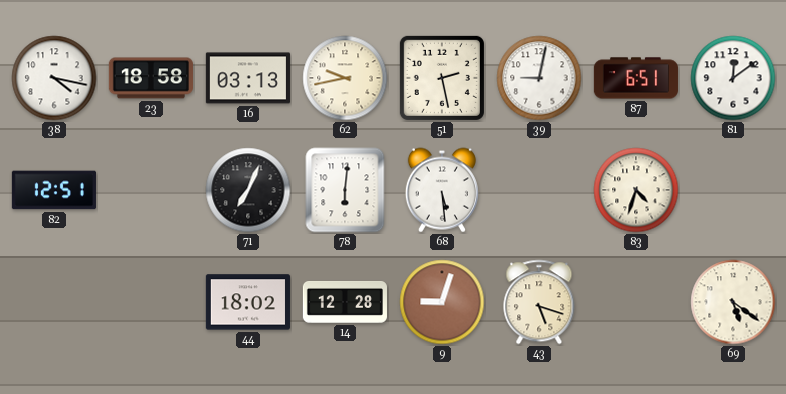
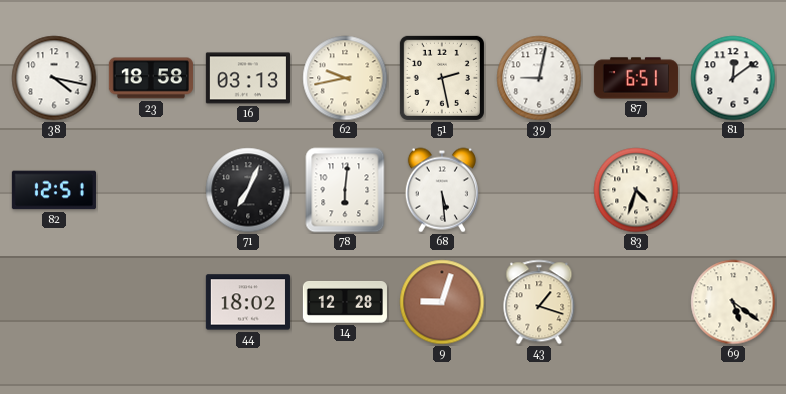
43: 5:18 -> 1:18
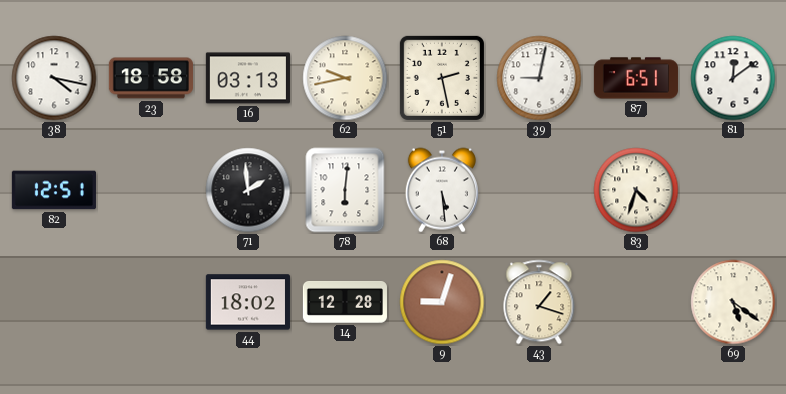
71: 7:04 -> 1:59
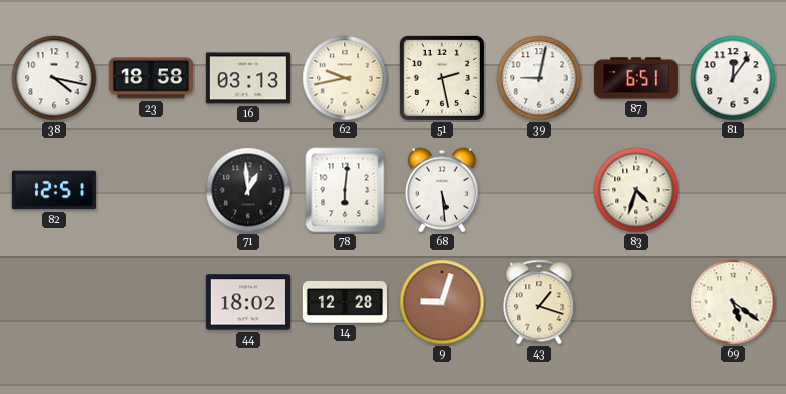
81: 12:09 -> 12:06
71: 1:59 -> 12:59
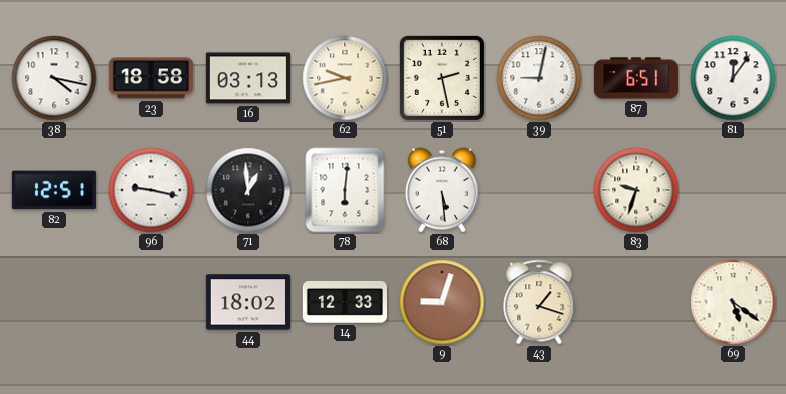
96: none -> 9:17
83: 4:33 -> 9:33
14: 12:28 -> 12:33
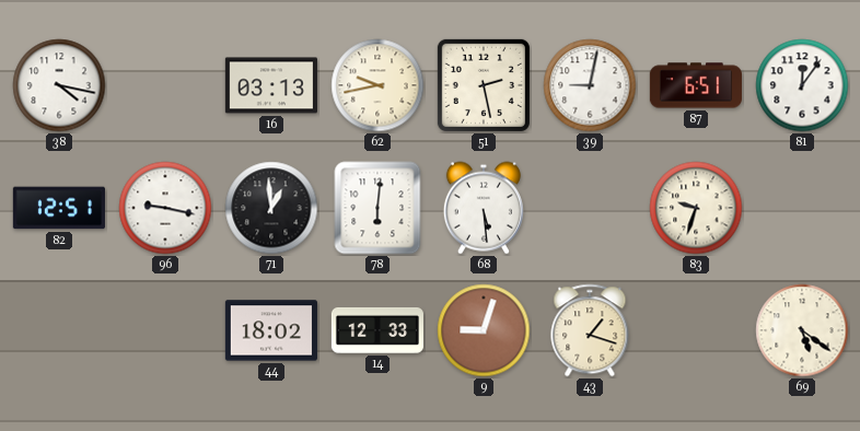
23: 18:58 -> none
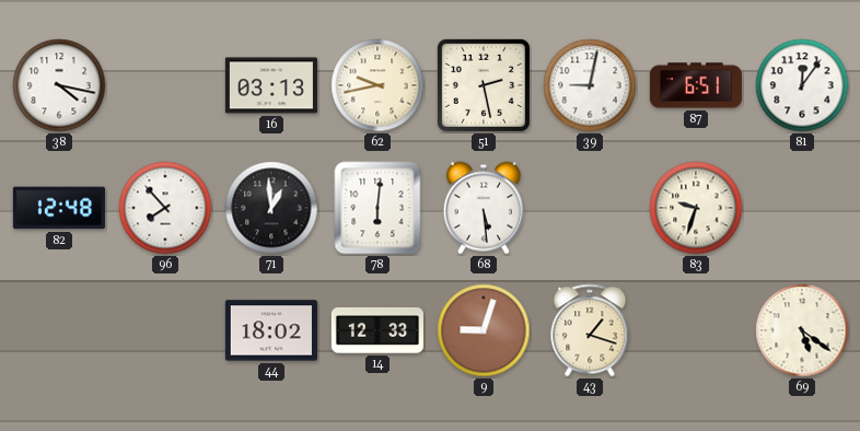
82: 12:51 -> 12:48
96: 9:17 -> 7:53
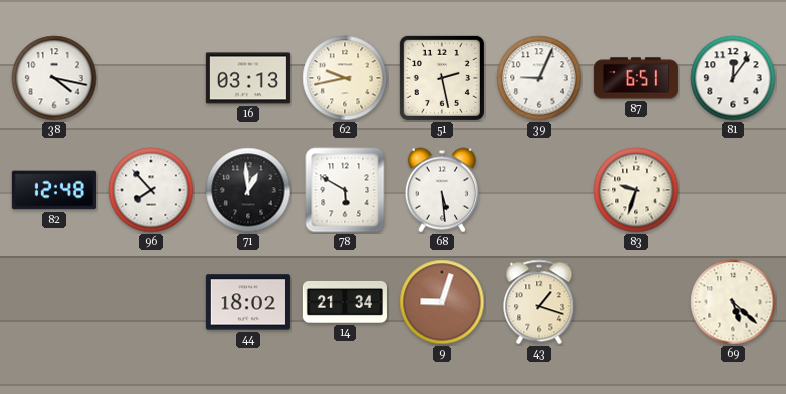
39: 9:02 -> 9:04
78: 6:01 -> 5:50
14: 12:33 -> 21:34
69: 5:21 -> 5:22
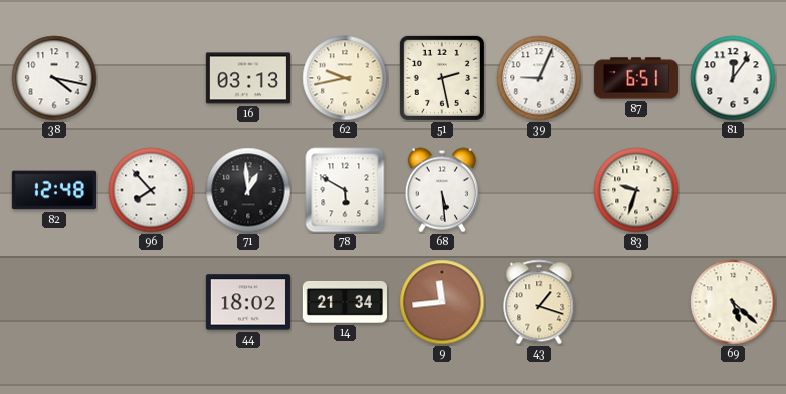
9: 9:03 -> 11:44
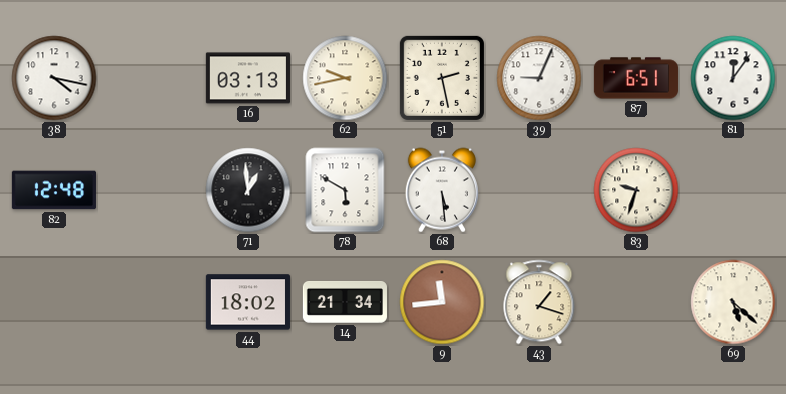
96: 7:53 -> none
